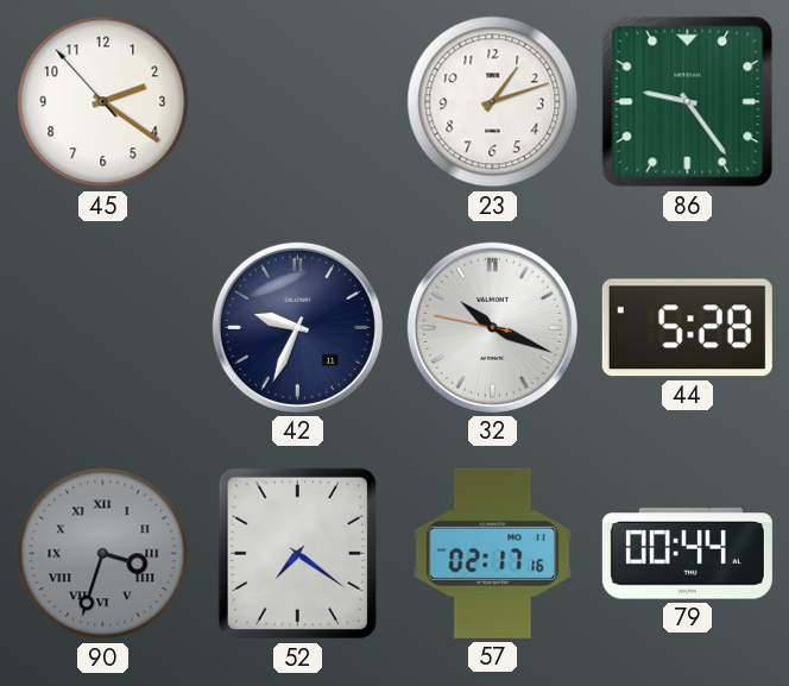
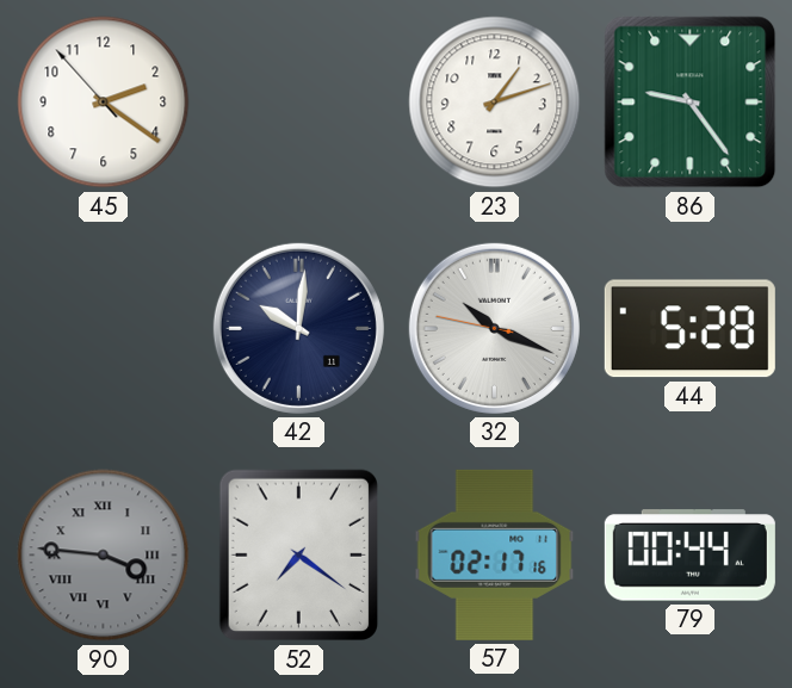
42: 9:34 -> 10:01
90: 3:33 -> 3:46
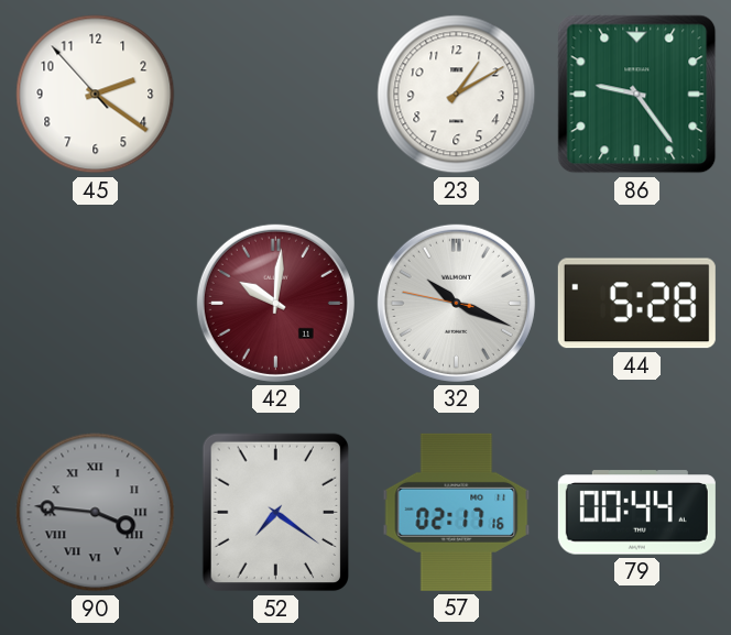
23: 1:12 -> 1:10
42 dial: navy -> burgundy
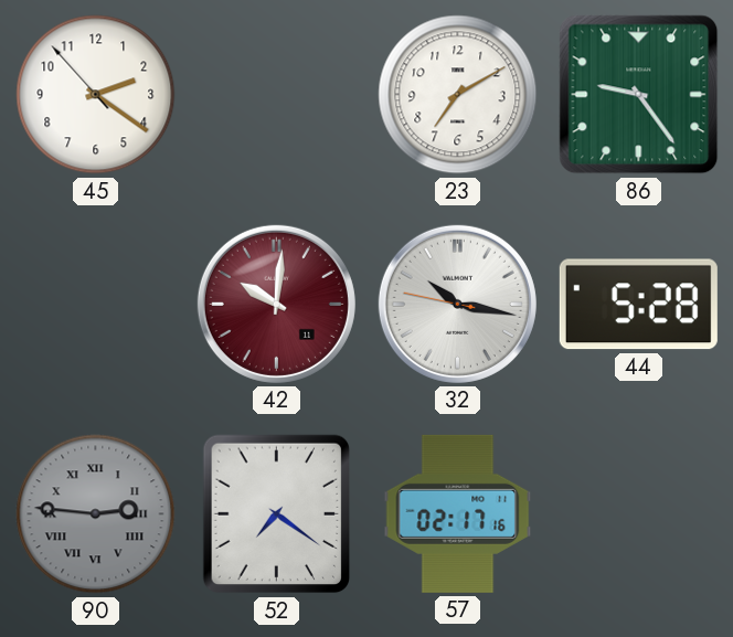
23: 1:10 -> 7:10
32: 10:18 -> 10:16
90: 3:46 -> 2:46
79: 00:44 -> none
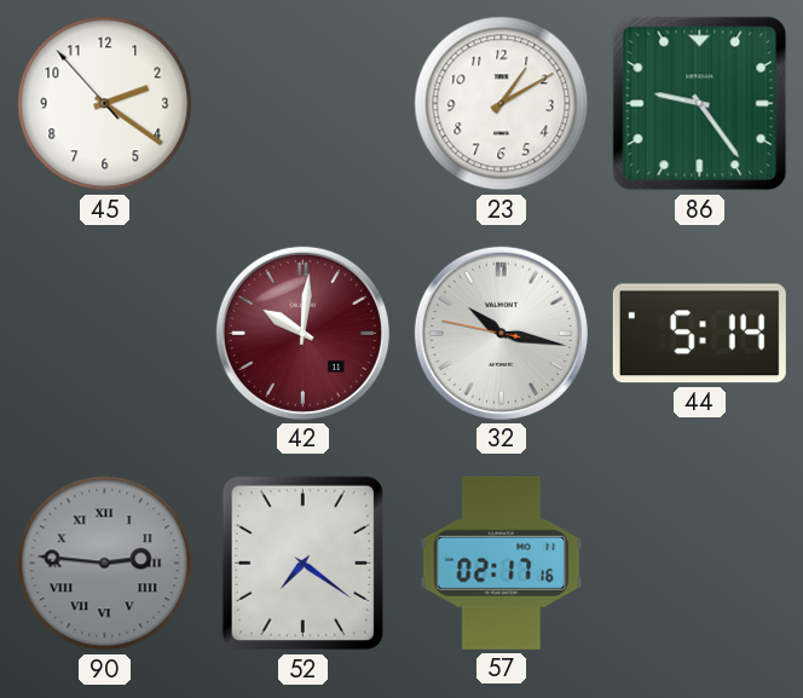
23: 7:10 -> 1:10
44: 5:28 -> 5:14
